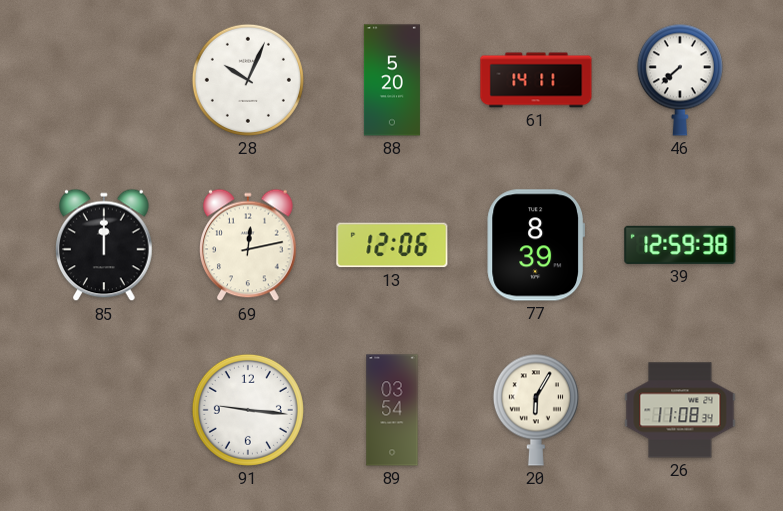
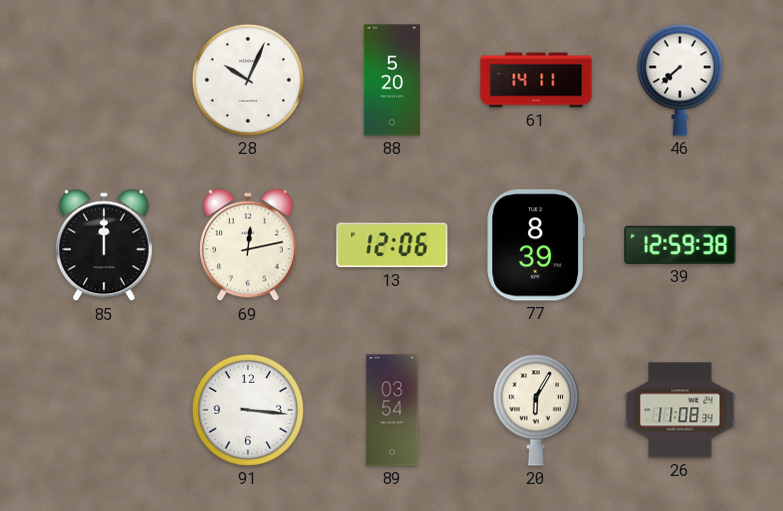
91: 9:16 -> 3:16
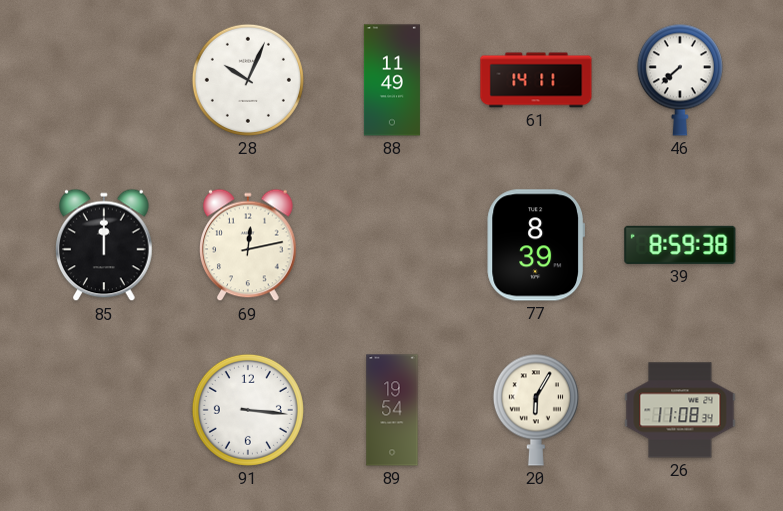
88: 5:20 -> 11:49
13: 12:06 -> none
39: 12:59 -> 8:59
89: 03:54 -> 19:54
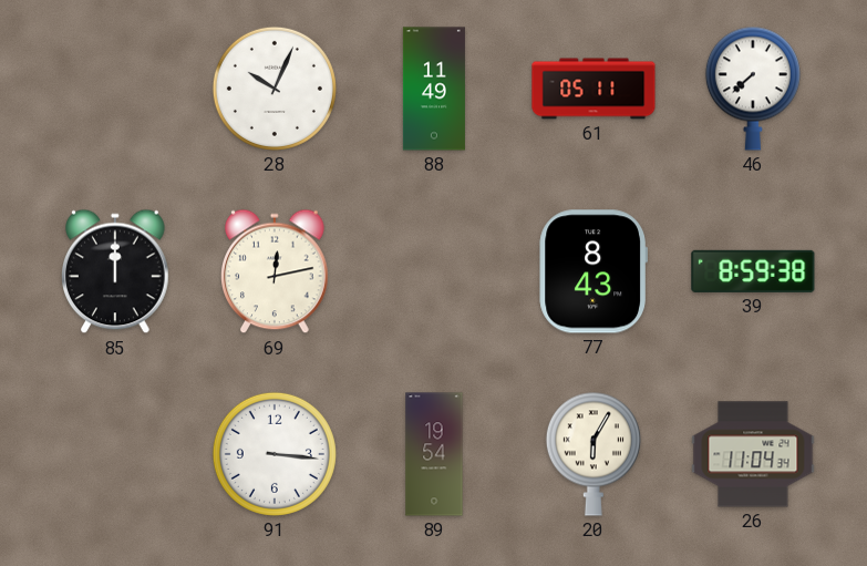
61: 14:11 -> 05:11
77: 8:39 -> 8:43
26: 11:08 -> 11:04
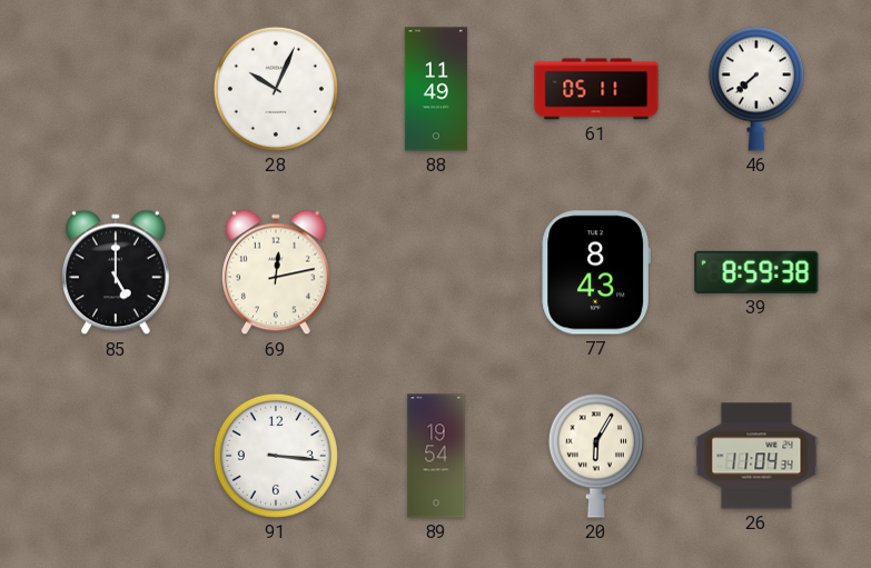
85: 12:00 -> 5:00
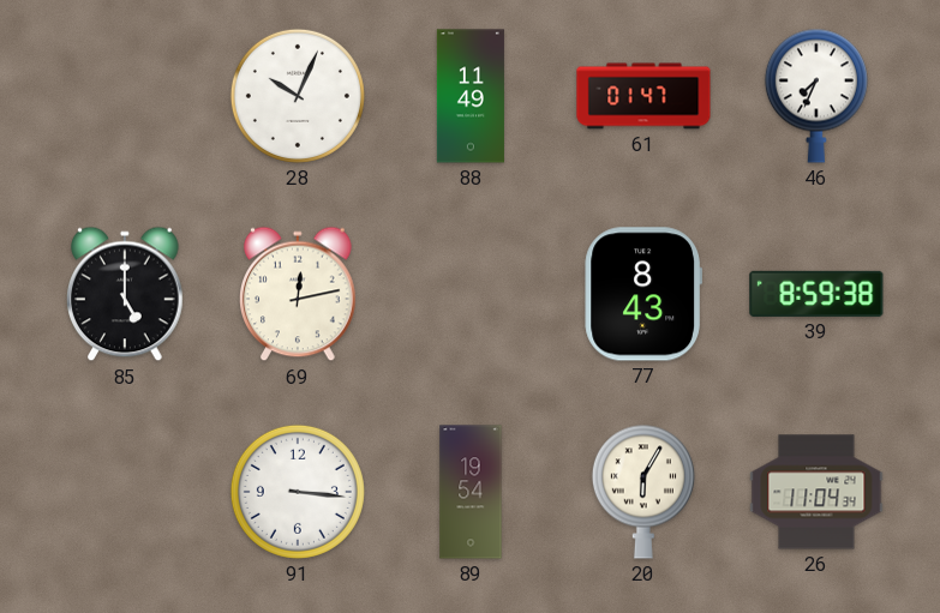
61: 05:11 -> 01:47
46: 7:38 -> 7:34
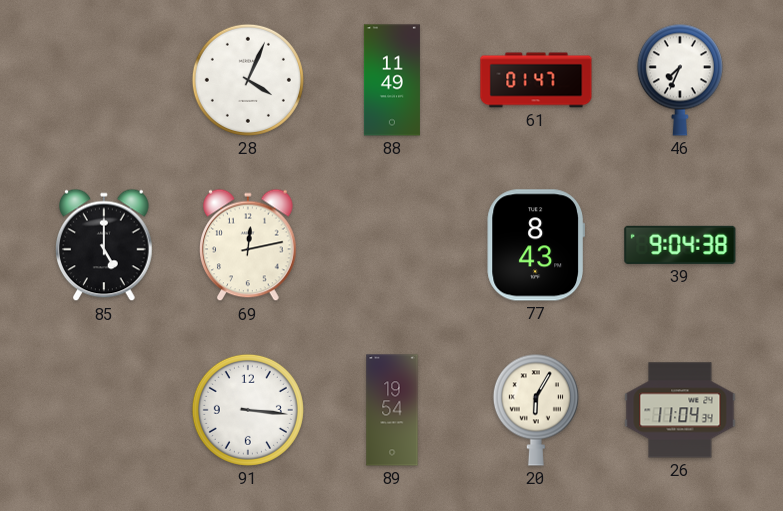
28: 10:04 -> 4:04
39: 8:59 -> 9:04
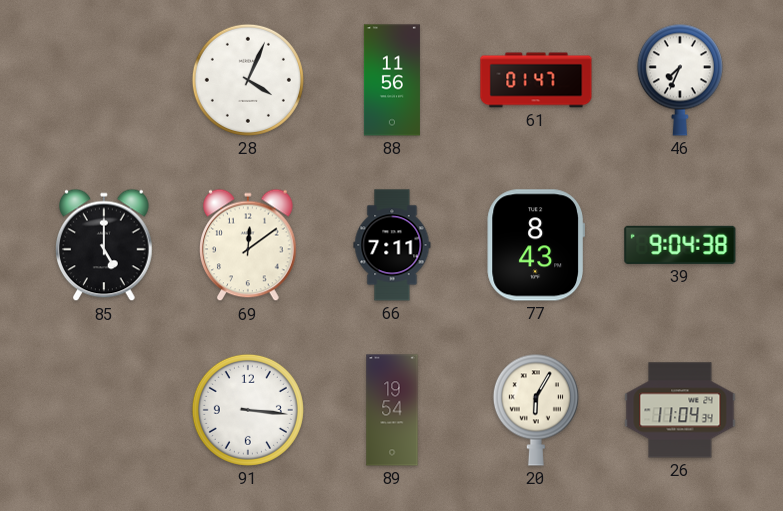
88: 11:49 -> 11:56
69: 12:13 -> 12:09
66: none -> 7:11
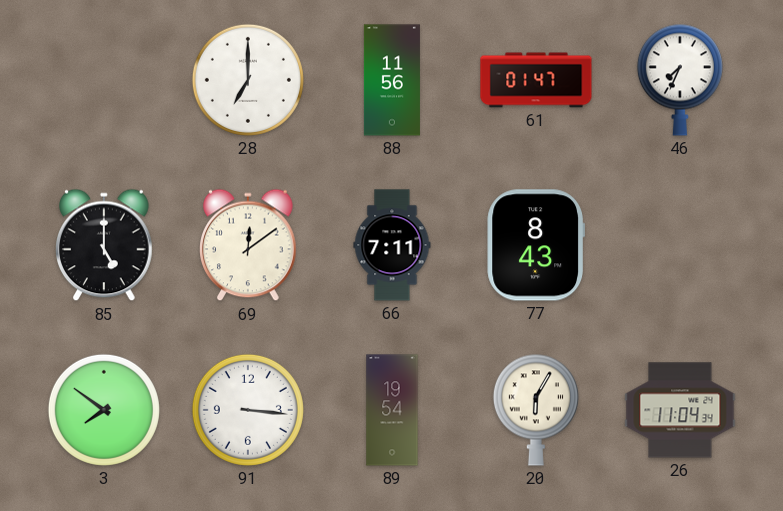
28: 4:04 -> 7:00
39: 9:04 -> none
3: none -> 7:51
